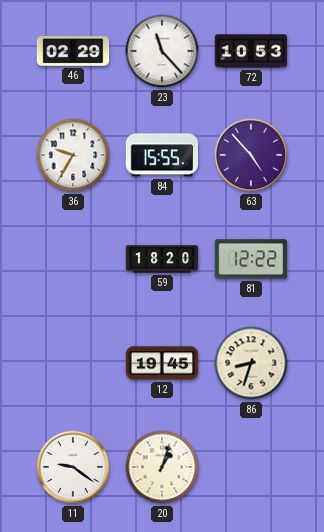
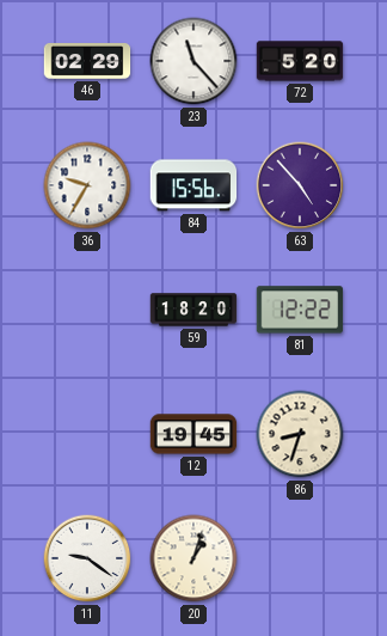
72: 10:53 -> 5:20
84: 15:55 -> 15:56
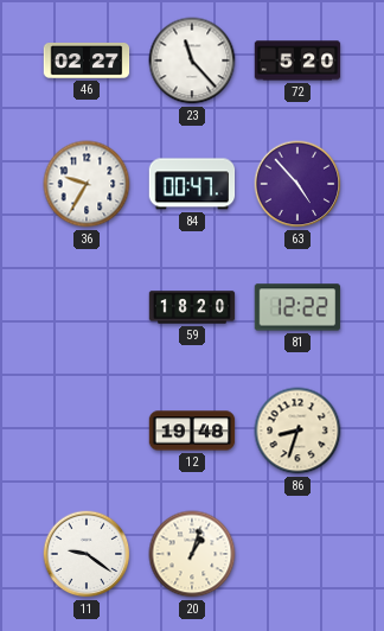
46: 02:29 -> 02:27
84: 15:56 -> 00:47
12: 19:45 -> 19:48
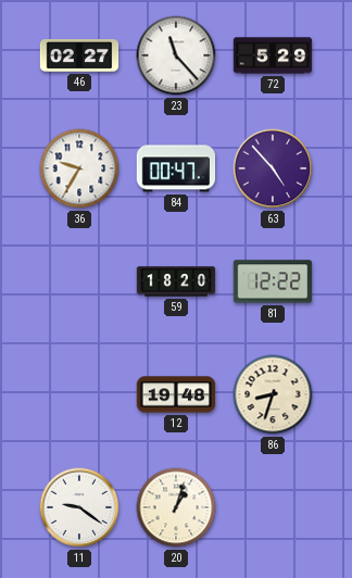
72: 5:20 -> 5:29
